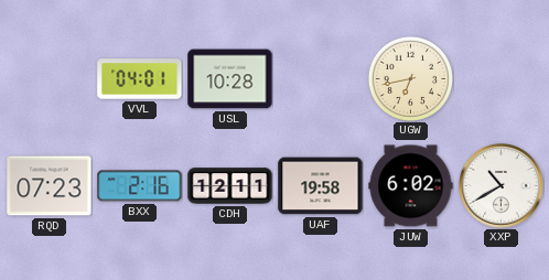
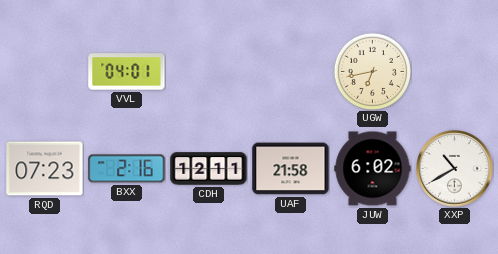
USL: 10:28 -> none
UAF: 19:58 -> 21:58
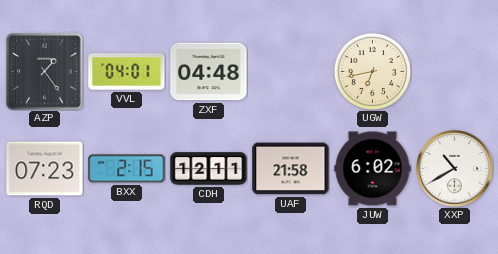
AZP: none -> 1:24
ZXF: none -> 04:48
BXX: 2:16 -> 2:15
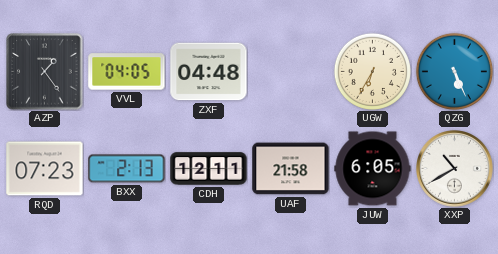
VVL: 04:01 -> 04:05
UGW: 6:43 -> 6:35
QZG: none -> 5:26
BXX: 2:15 -> 2:13
JUW: 6:02 -> 6:05
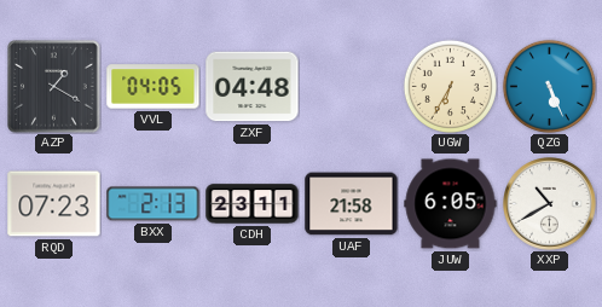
AZP: 1:24 -> 1:20
CDH: 12:11 -> 23:11
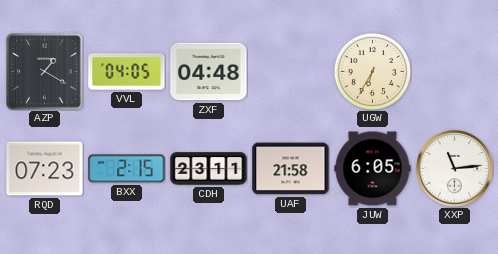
QZG: 5:26 -> none
BXX: 2:13 -> 2:15
XXP: 10:40 -> 11:14
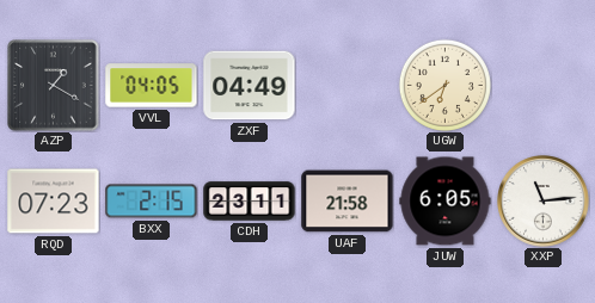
ZXF: 04:48 -> 04:49
UGW: 6:35 -> 6:39
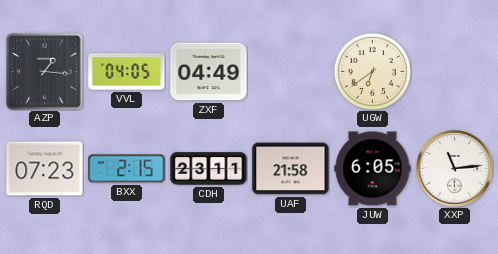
AZP: 1:20 -> 1:16
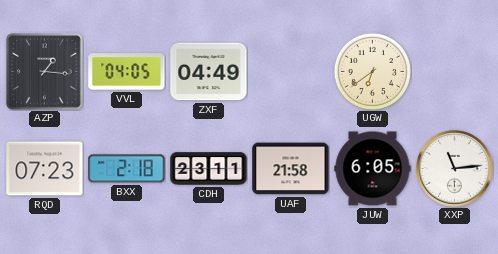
BXX: 2:15 -> 2:18
